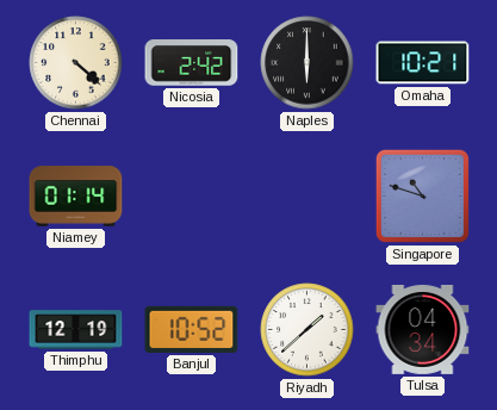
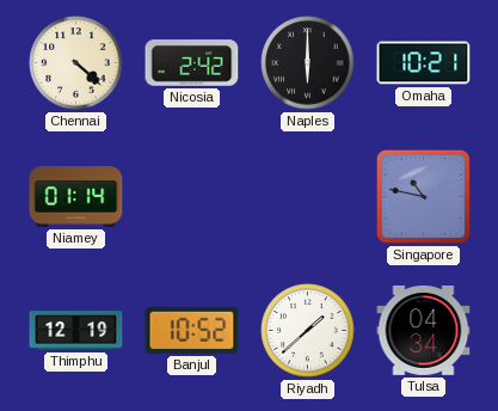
Singapore: 10:48 -> 10:47
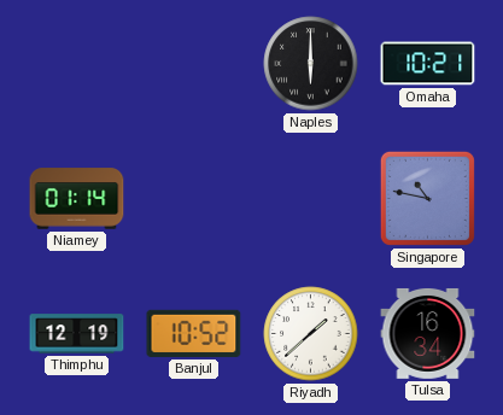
Chennai: 4:22 -> none
Nicosia: 2:42 -> none
Tulsa: 04:34 -> 16:34
